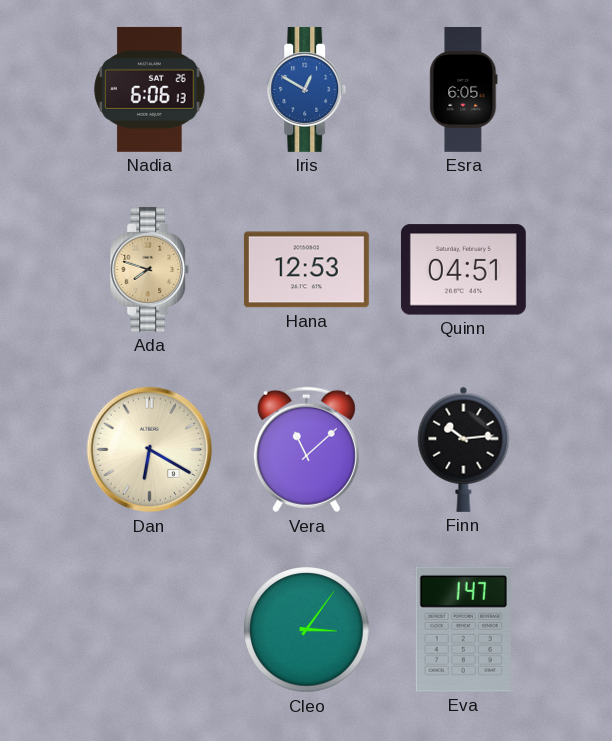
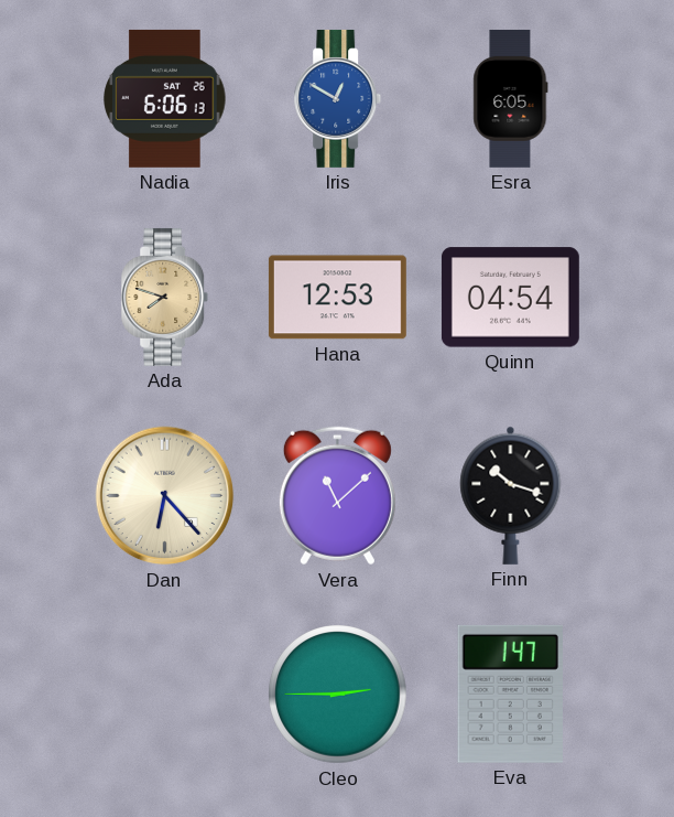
Quinn: 04:51 -> 04:54
Dan: 6:20 -> 6:23
Finn: 10:14 -> 10:18
Cleo: 3:06 -> 2:45
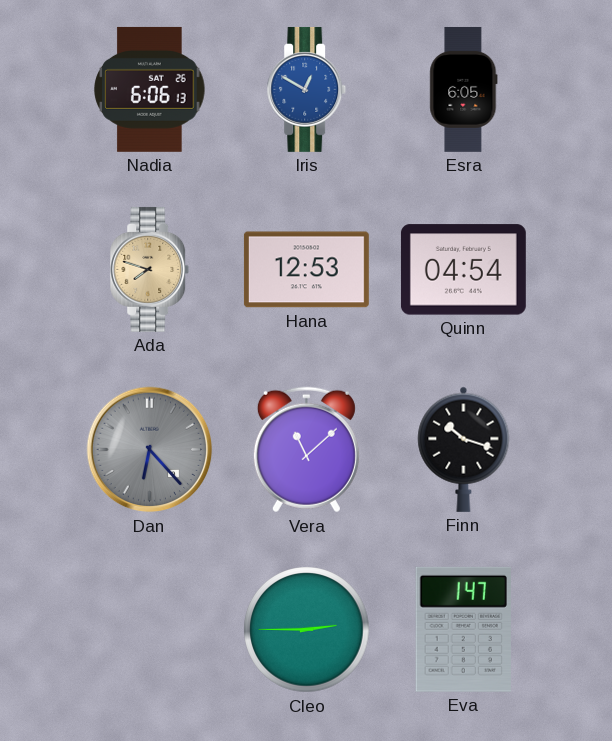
Dan dial: cream -> grey
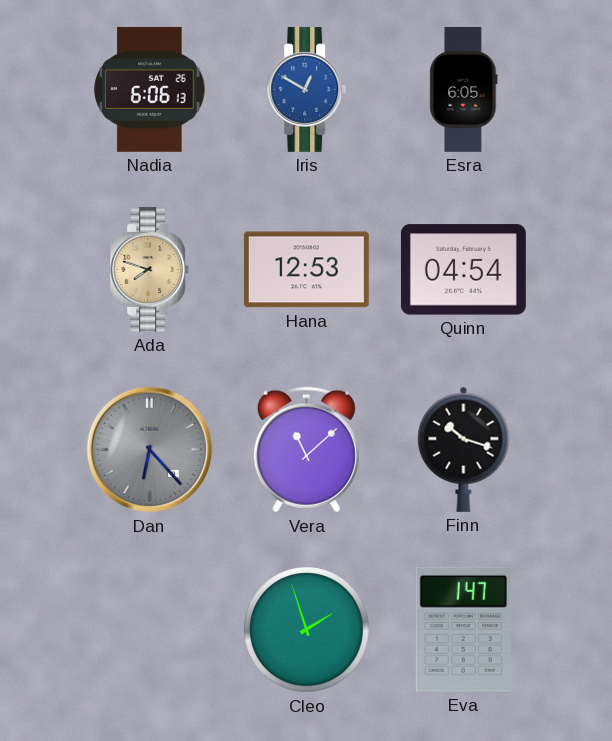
Cleo: 2:45 -> 1:57
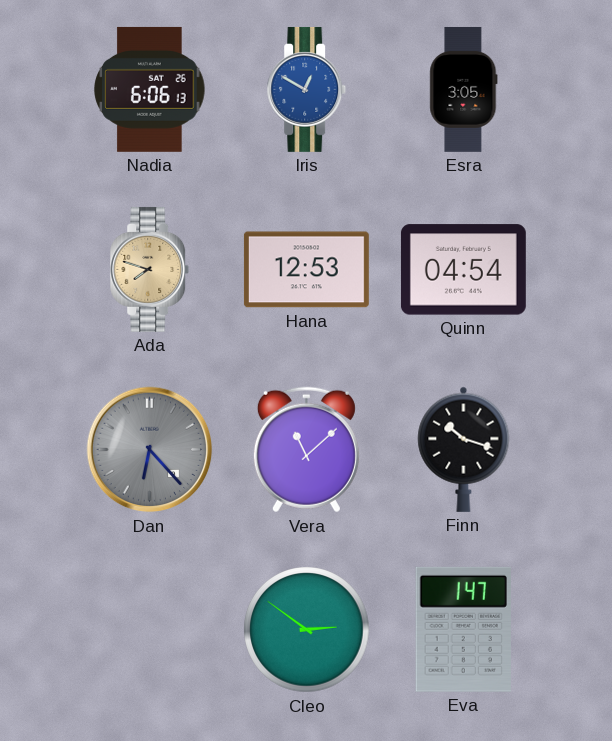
Esra: 6:05 -> 3:05
Cleo: 1:57 -> 2:51
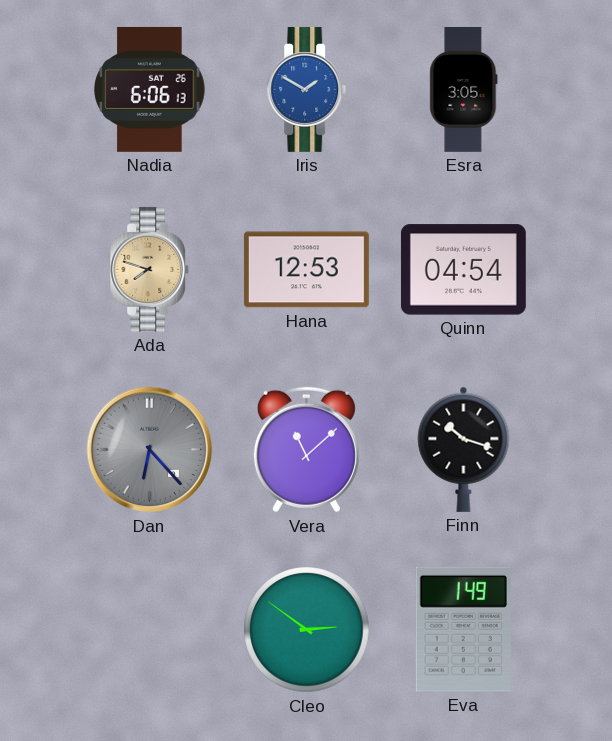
Iris: 12:50 -> 1:50
Eva: 1:47 -> 1:49
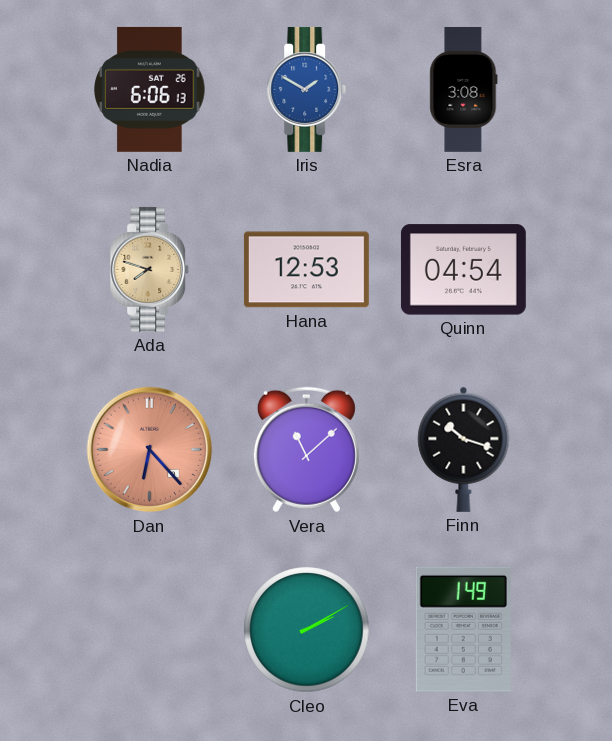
Esra: 3:05 -> 3:08
Dan dial: grey -> salmon
Cleo: 2:51 -> 2:10
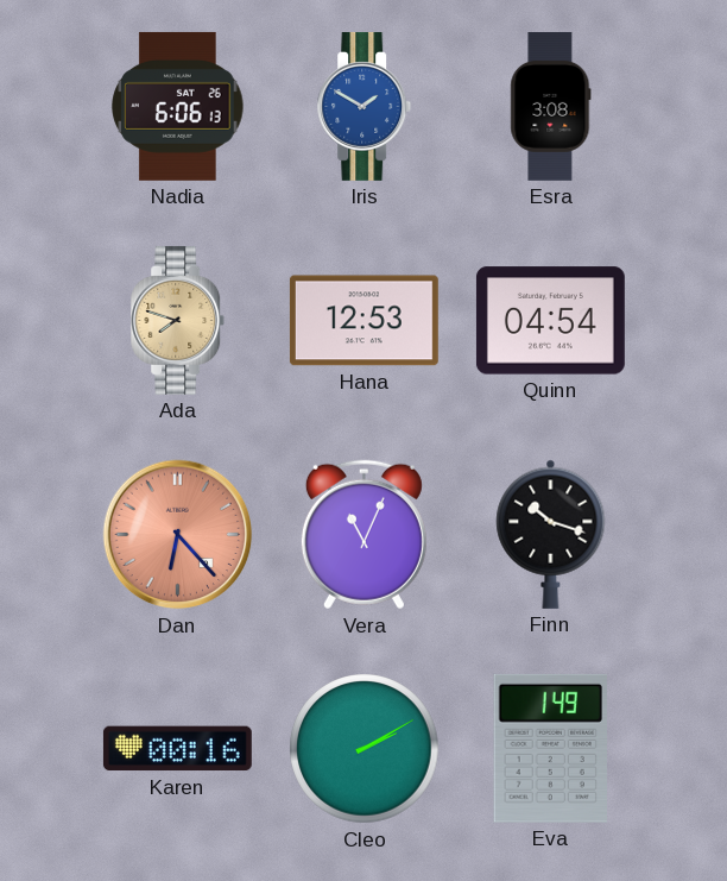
Vera: 11:08 -> 11:04
Karen: none -> 00:16
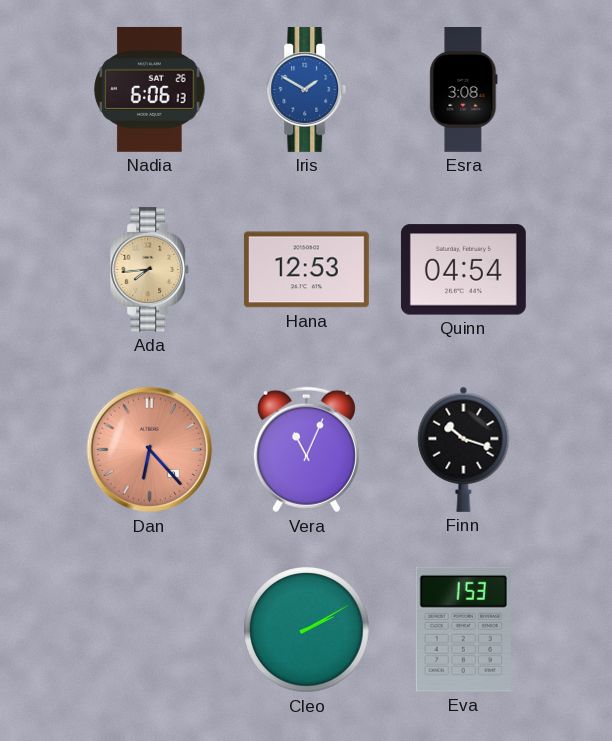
Ada: 7:48 -> 7:44
Karen: 00:16 -> none
Eva: 1:49 -> 1:53
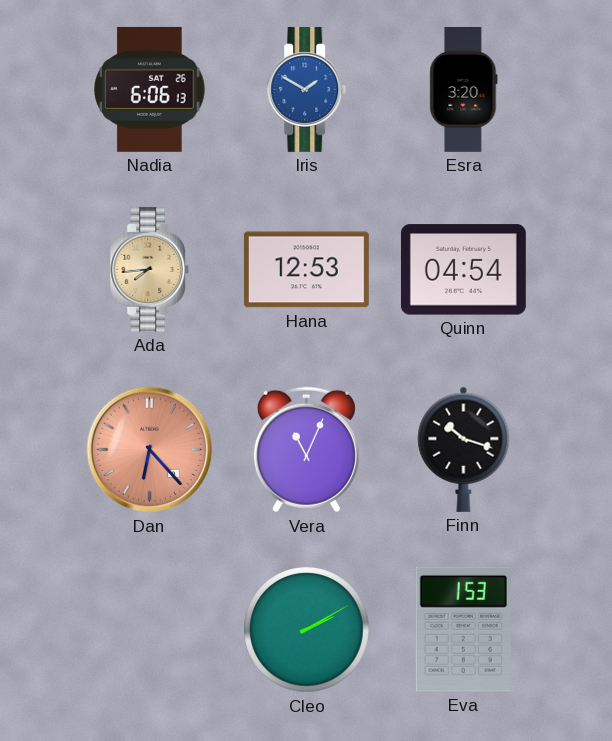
Esra: 3:08 -> 3:20
